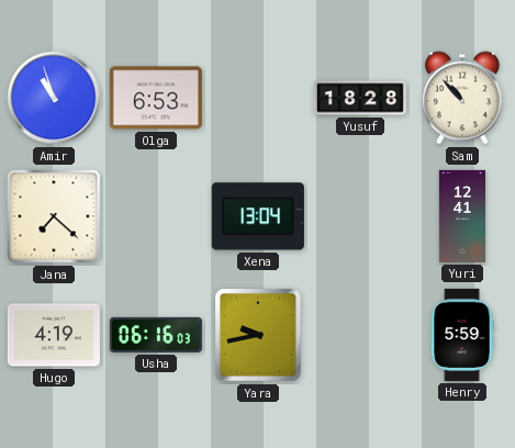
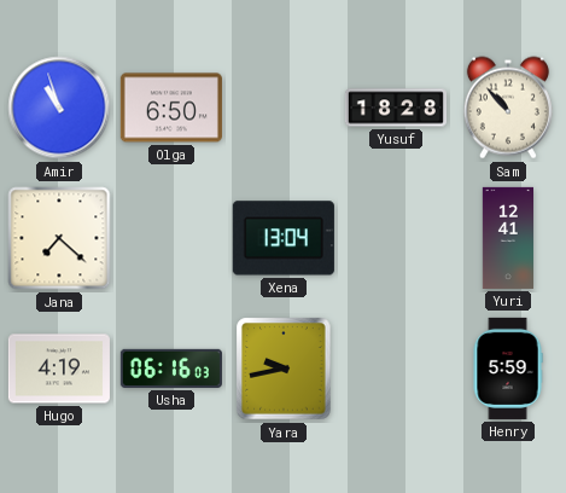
Olga: 6:53 -> 6:50
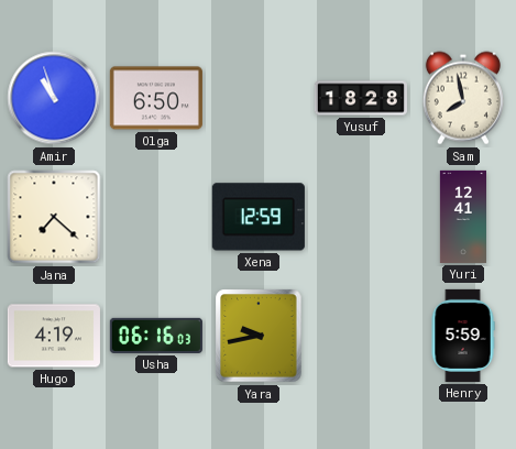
Sam: 10:53 -> 7:58
Xena: 13:04 -> 12:59
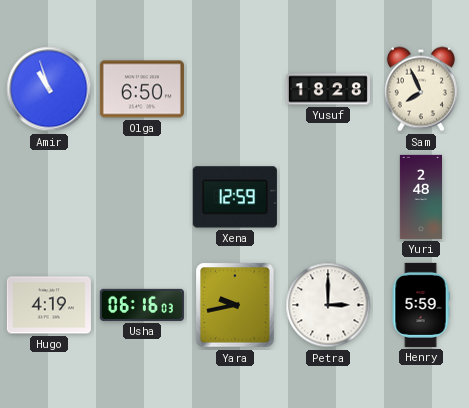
Sam: 7:58 -> 7:56
Jana: 7:22 -> none
Yuri: 12:41 -> 2:48
Petra: none -> 3:00
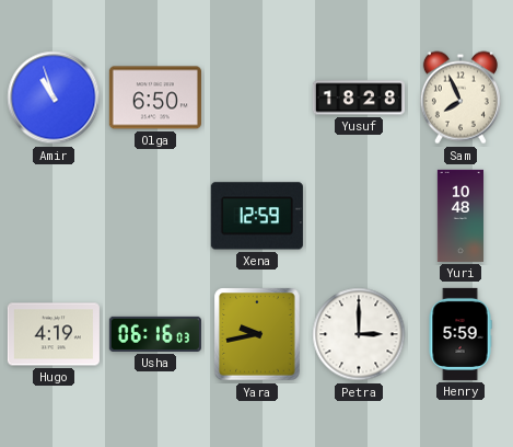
Yuri: 2:48 -> 10:48
